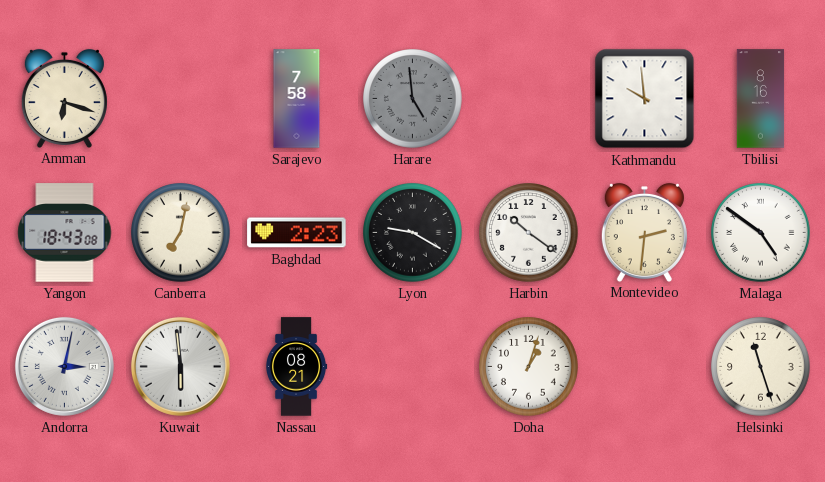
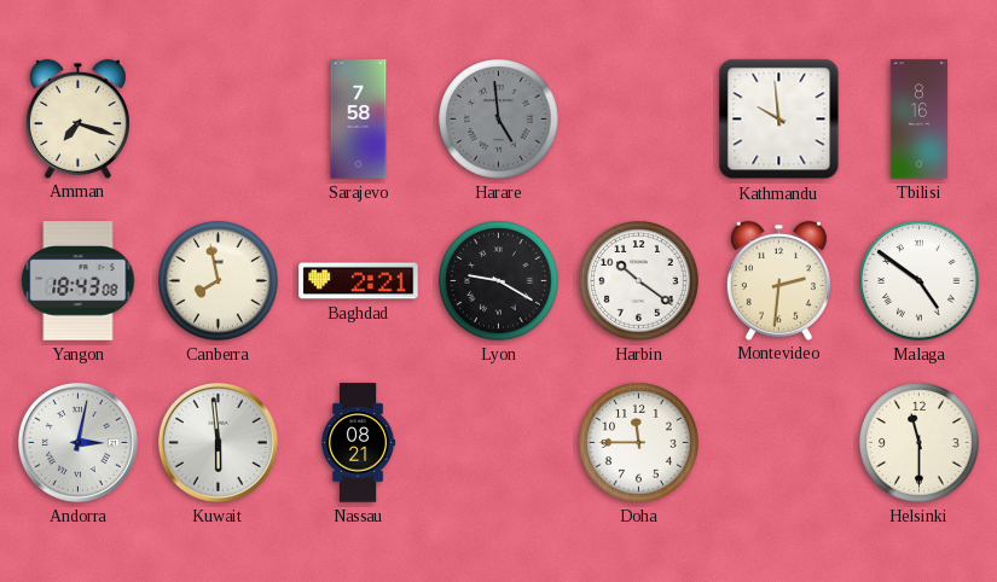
Amman: 6:18 -> 7:18
Canberra: 7:02 -> 7:58
Baghdad: 2:23 -> 2:21
Doha: 1:03 -> 11:45
Helsinki: 11:27 -> 11:30
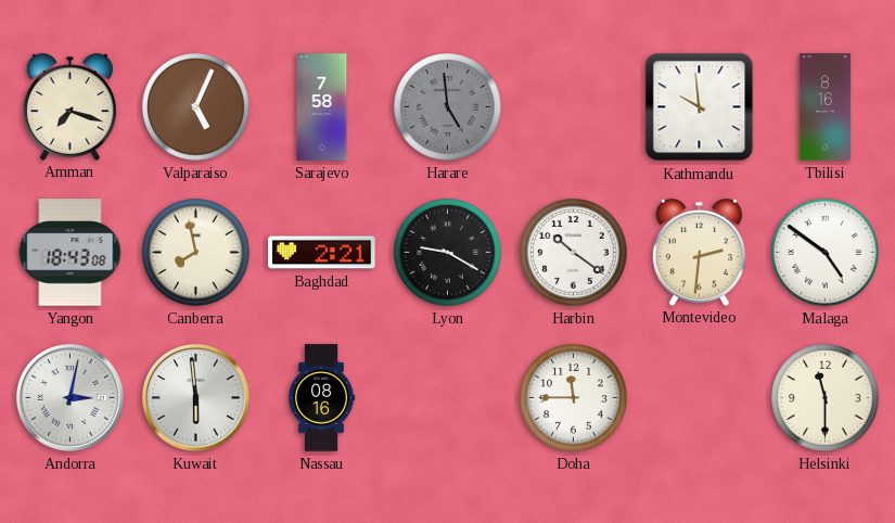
Valparaiso: none -> 5:04
Nassau: 08:21 -> 08:16
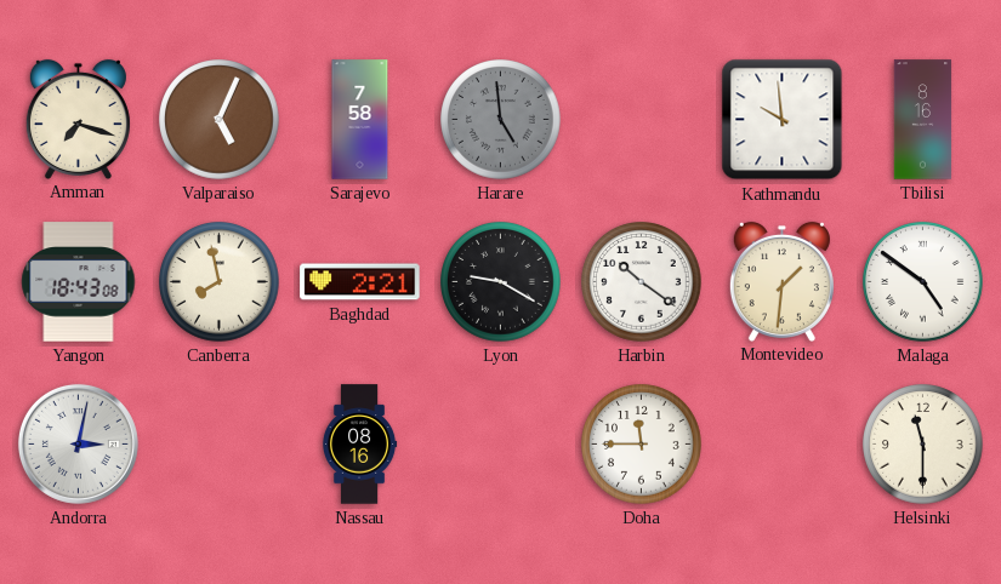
Montevideo: 2:31 -> 1:31
Kuwait: 5:59 -> none
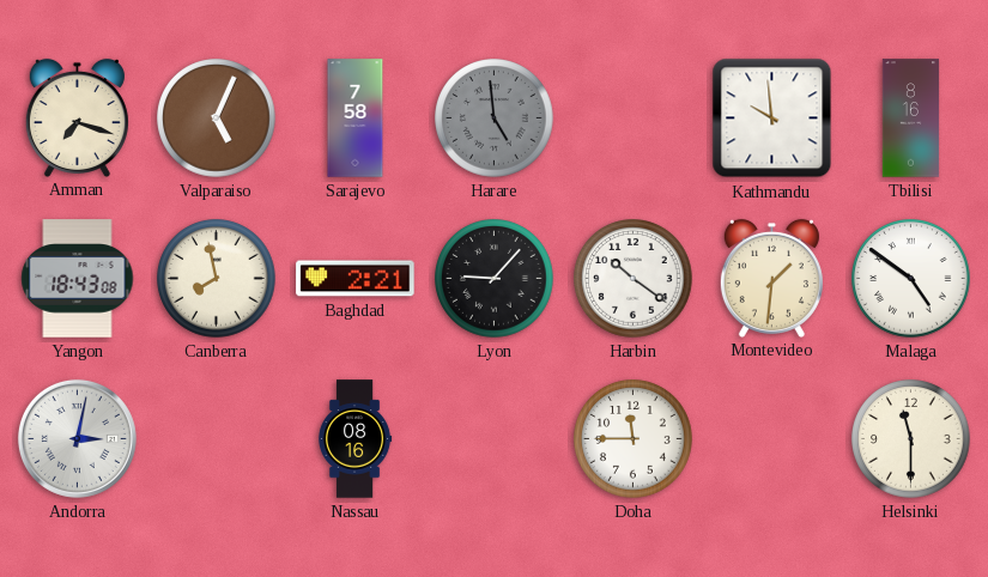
Lyon: 9:20 -> 9:07
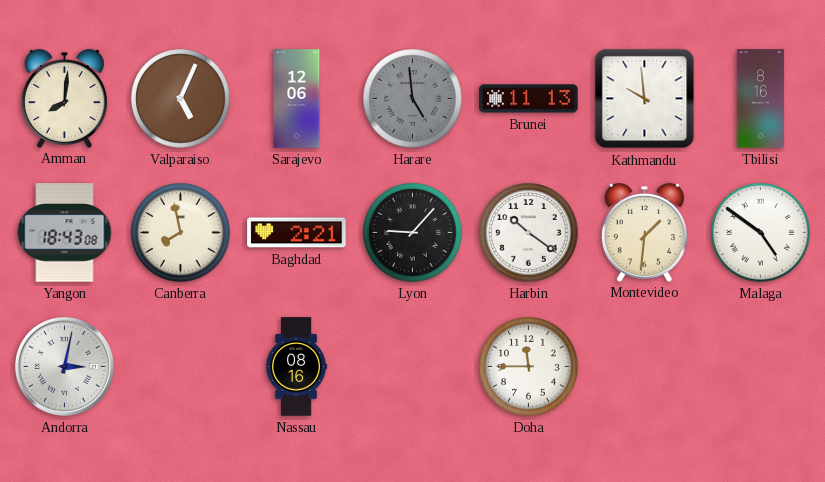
Amman: 7:18 -> 8:01
Sarajevo: 7:58 -> 12:06
Brunei: none -> 11:13
Helsinki: 11:30 -> none
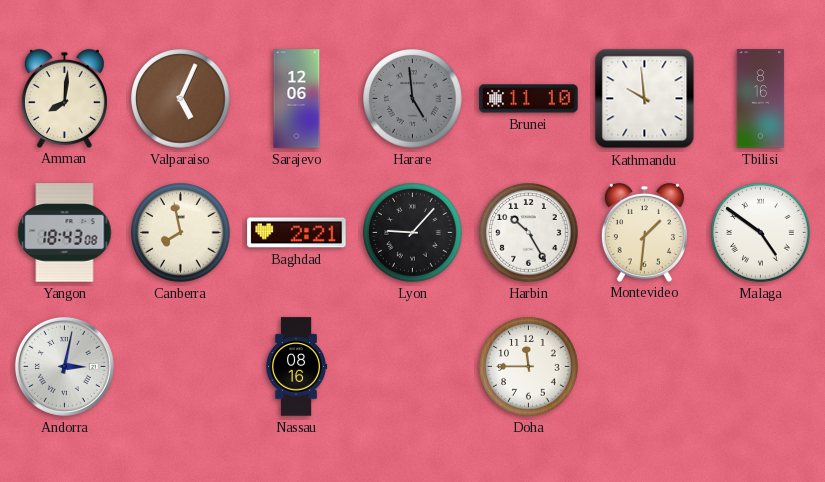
Brunei: 11:13 -> 11:10
Harbin: 10:21 -> 10:25
